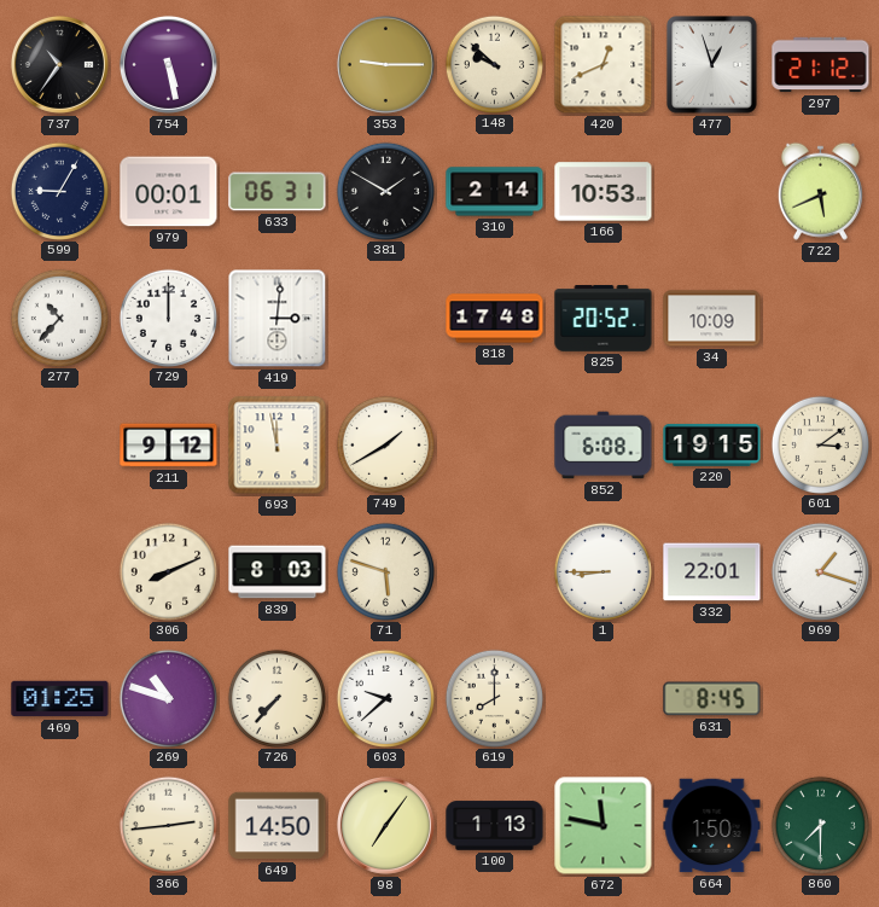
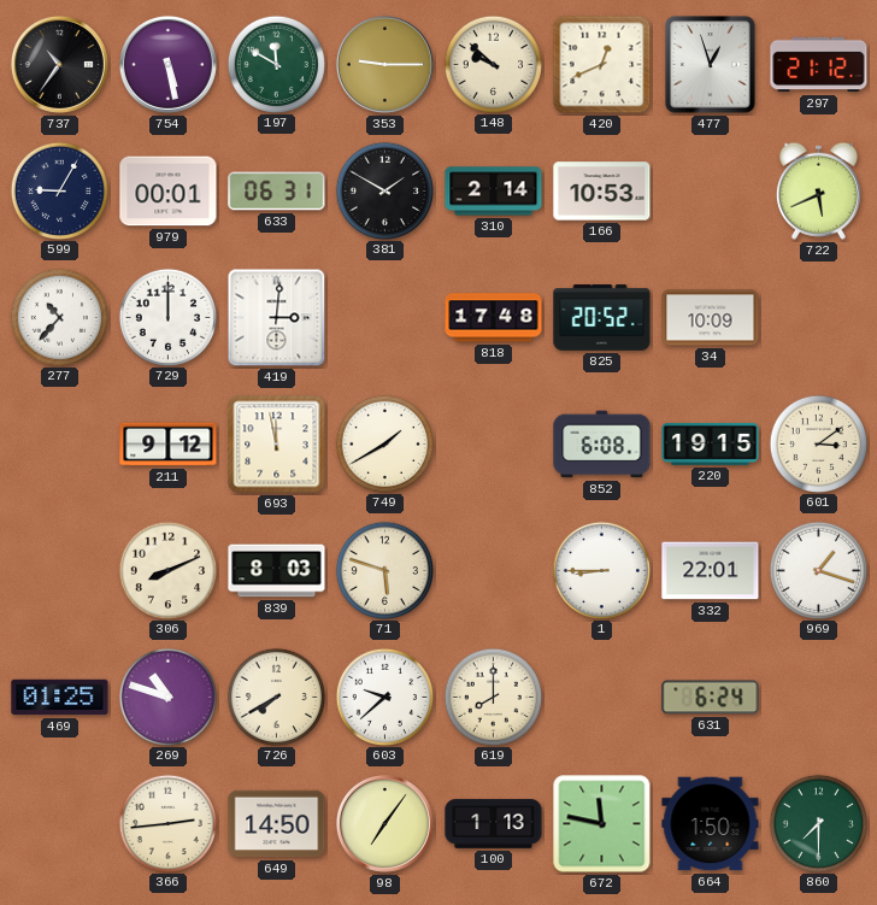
197: none -> 11:50
726: 7:37 -> 7:40
631: 8:45 -> 6:24
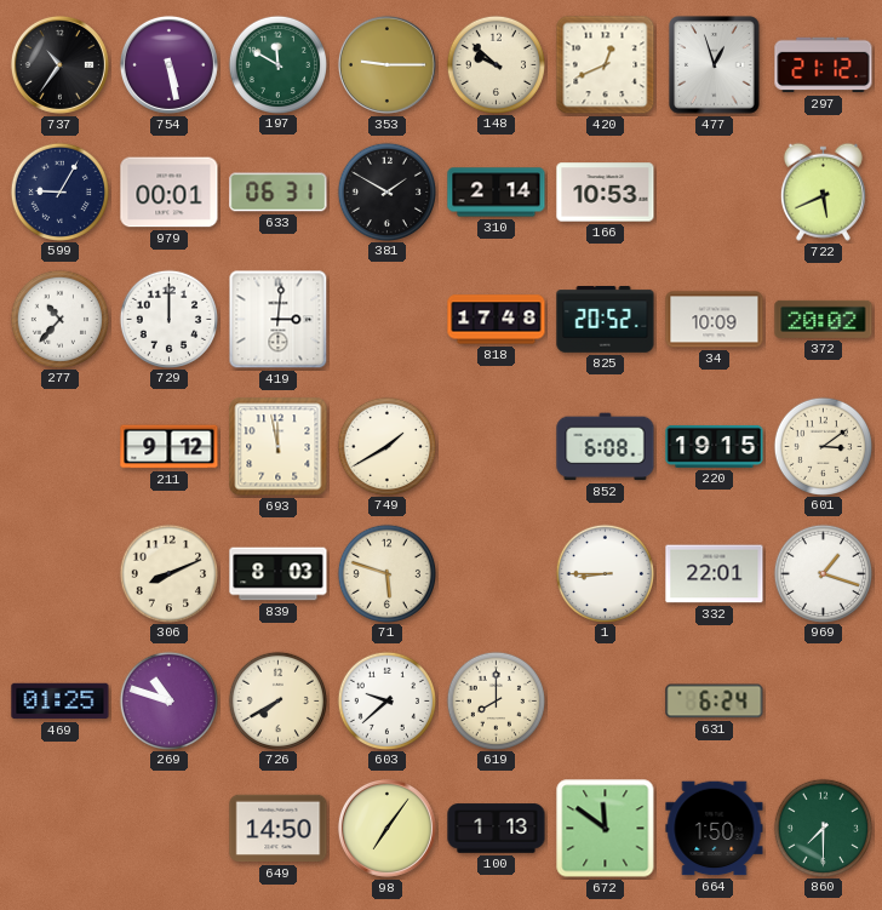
372: none -> 20:02
366: 2:44 -> none
672: 11:47 -> 11:51
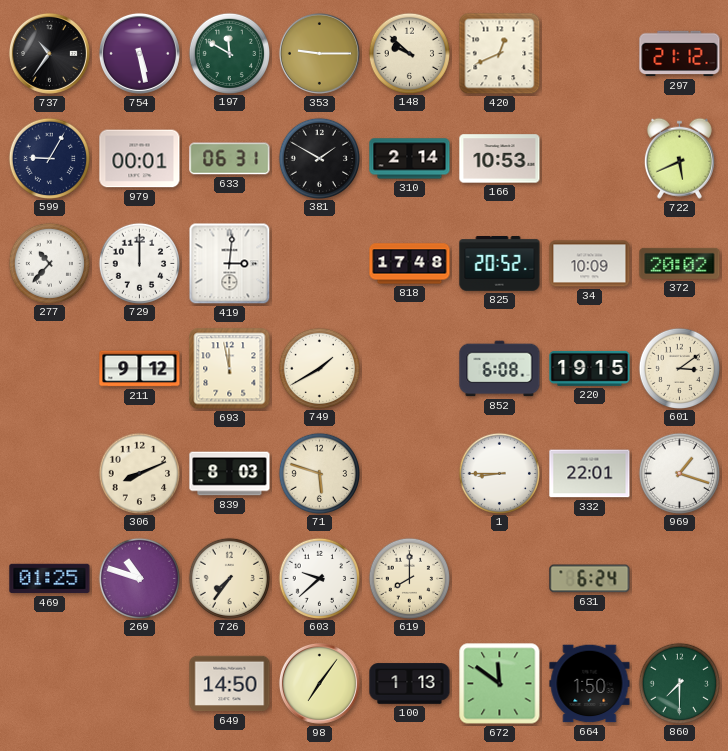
477: 12:57 -> none
726: 7:40 -> 7:36
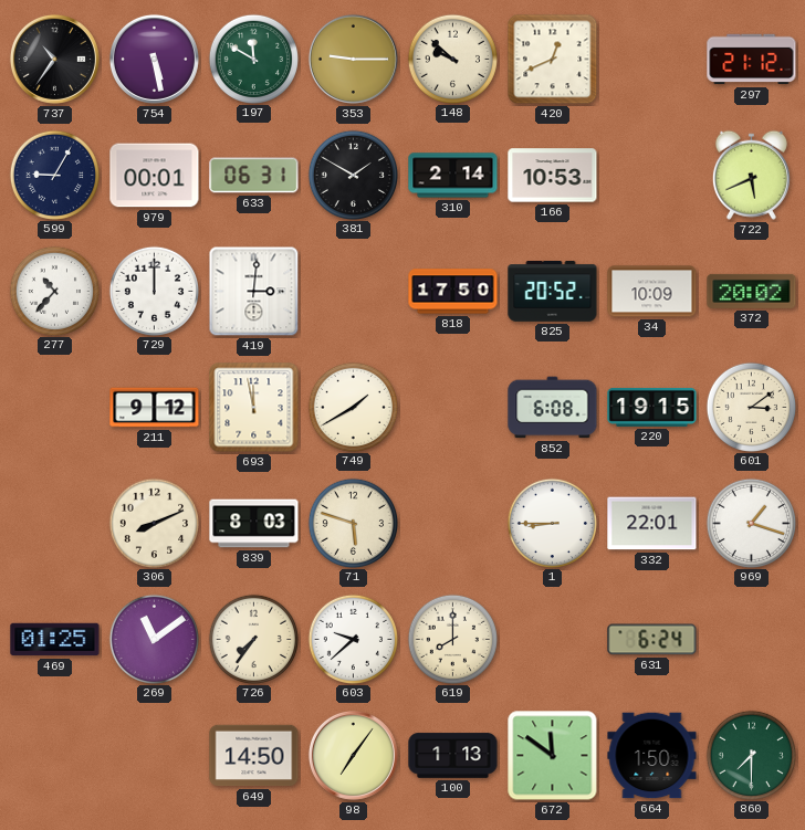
818: 17:48 -> 17:50
269: 10:48 -> 11:09
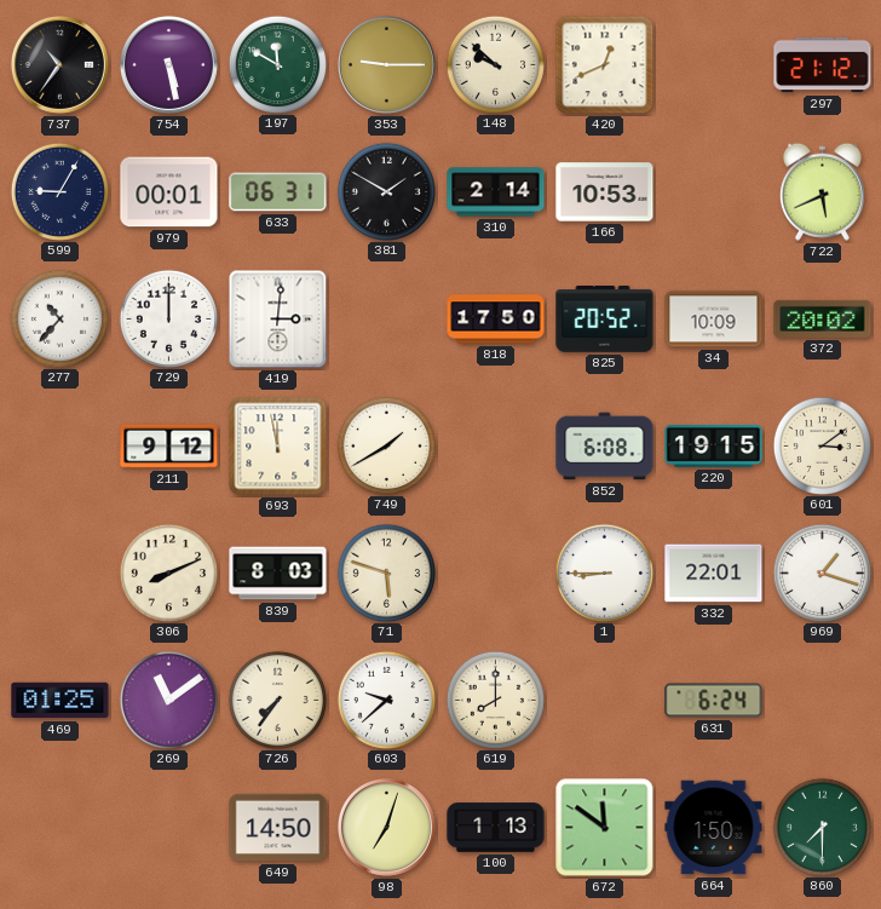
98: 7:06 -> 7:03
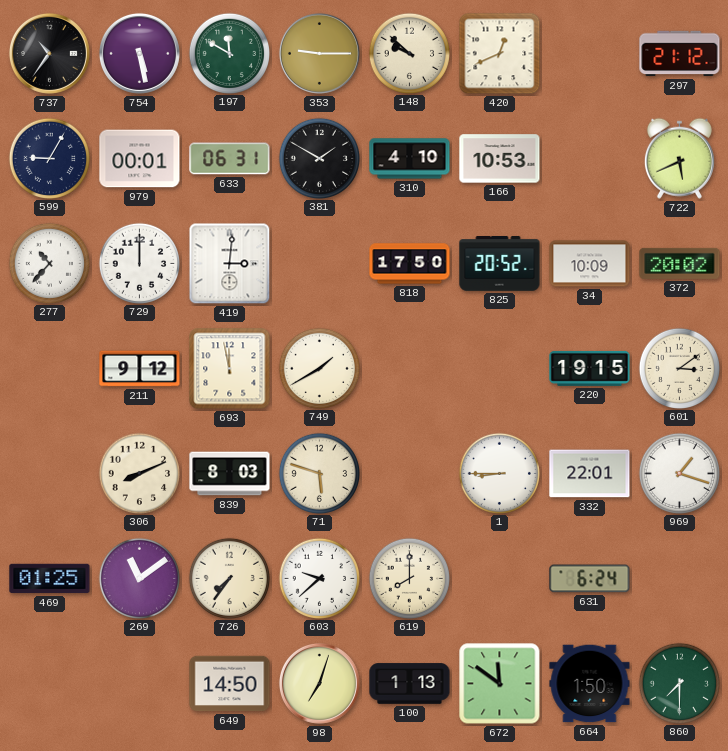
310: 2:14 -> 4:10
852: 6:08 -> none
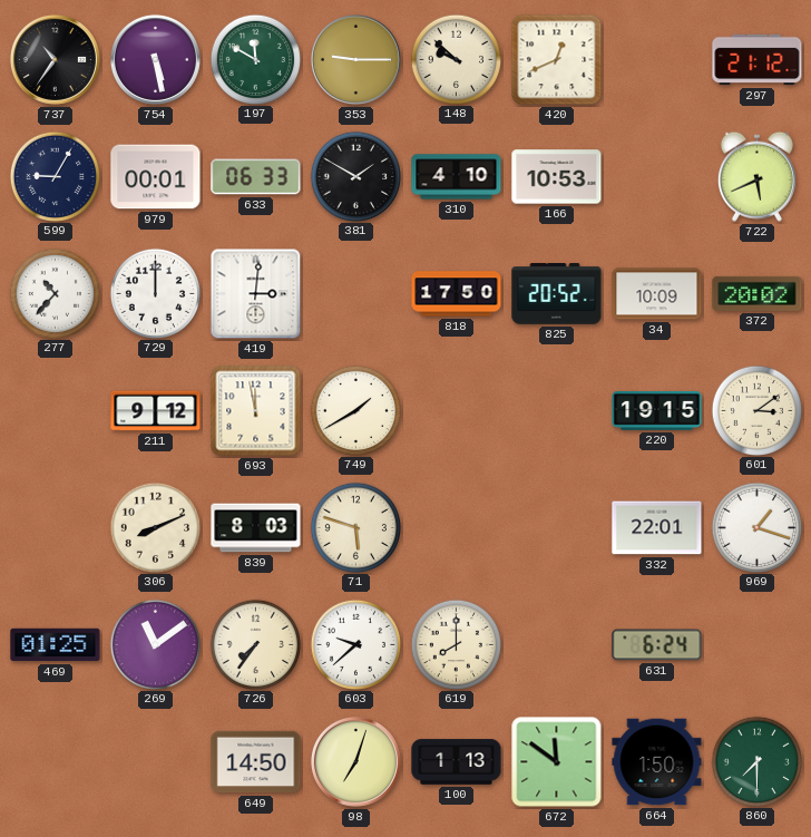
633: 06:31 -> 06:33
1: 8:45 -> none
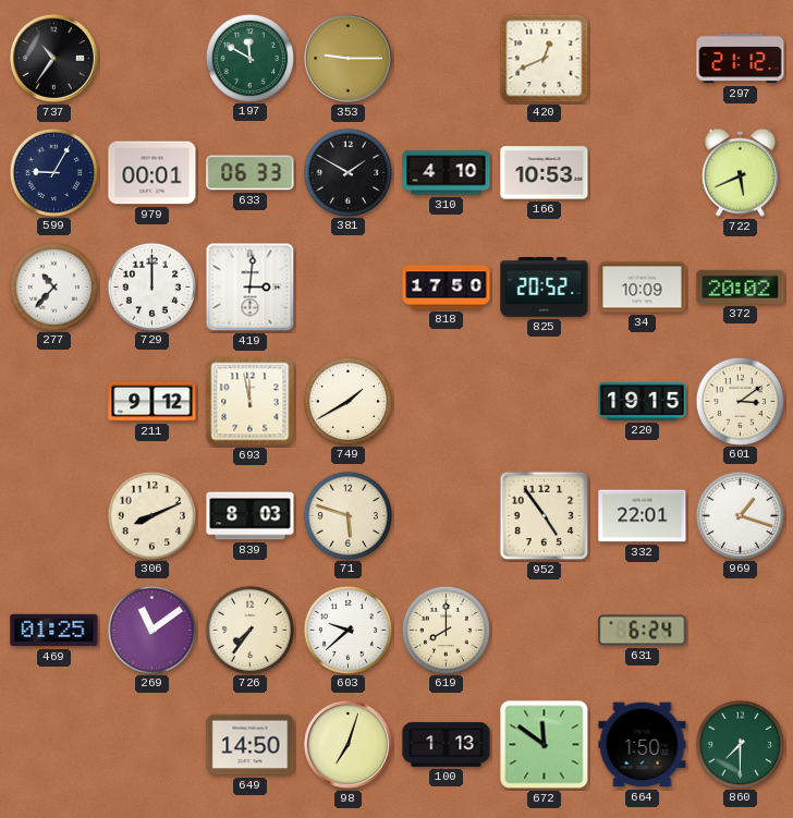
754: 5:28 -> none
148: 9:52 -> none
952: none -> 4:54
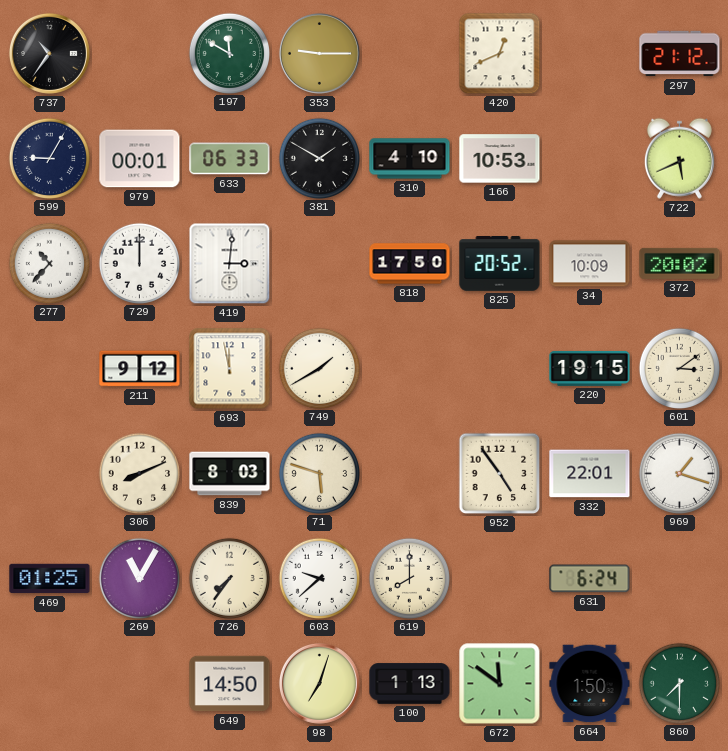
269: 11:09 -> 11:05
